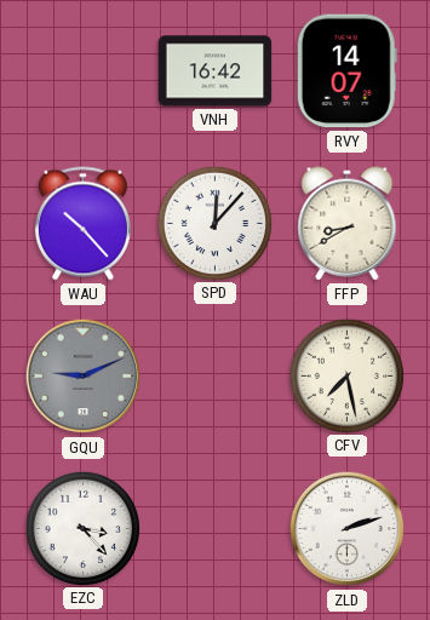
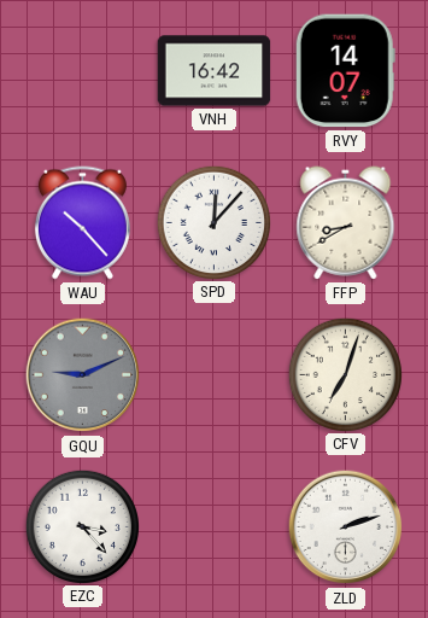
CFV: 7:28 -> 7:03
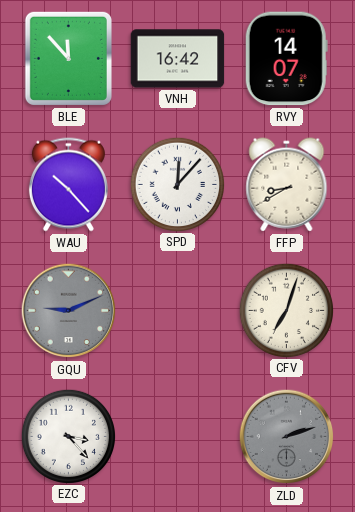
BLE: none -> 11:53
ZLD dial: white -> grey
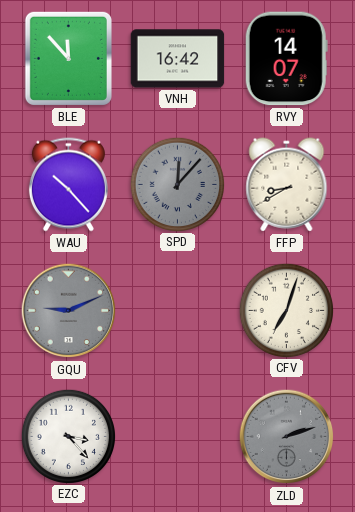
SPD dial: white -> grey
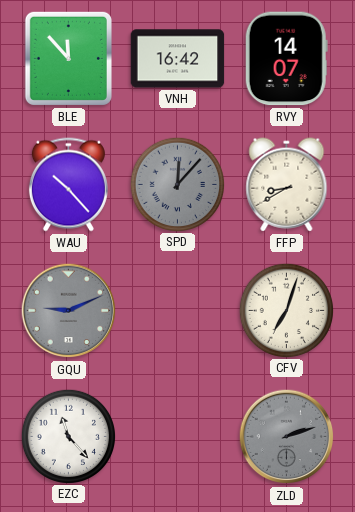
EZC: 3:23 -> 11:23
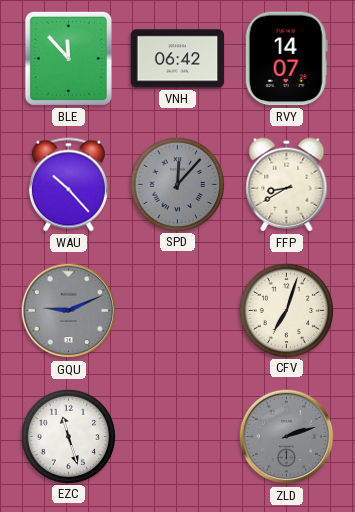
VNH: 16:42 -> 06:42
EZC: 11:23 -> 11:27
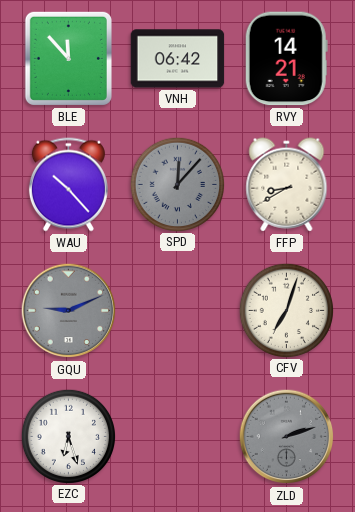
RVY: 14:07 -> 14:21
EZC: 11:27 -> 6:27
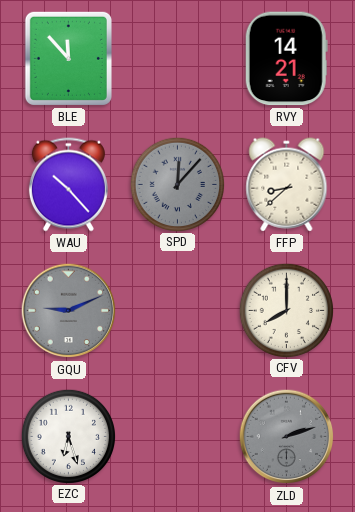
VNH: 06:42 -> none
FFP: 8:40 -> 8:38
CFV: 7:03 -> 8:00
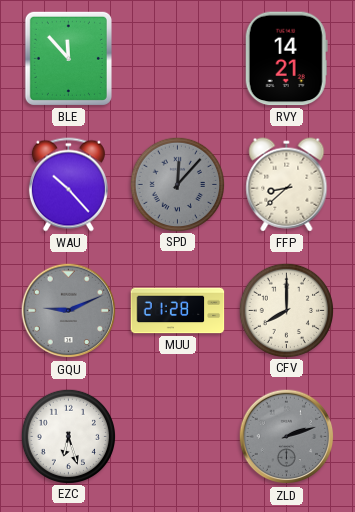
MUU: none -> 21:28
